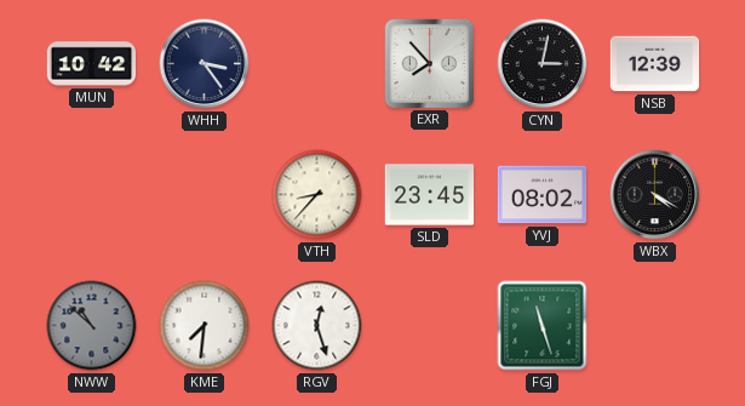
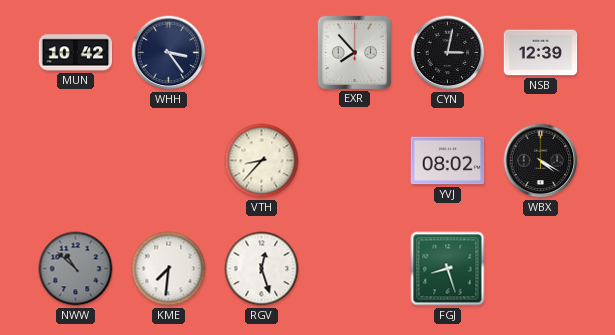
SLD: 23:45 -> none
FGJ: 11:27 -> 8:27
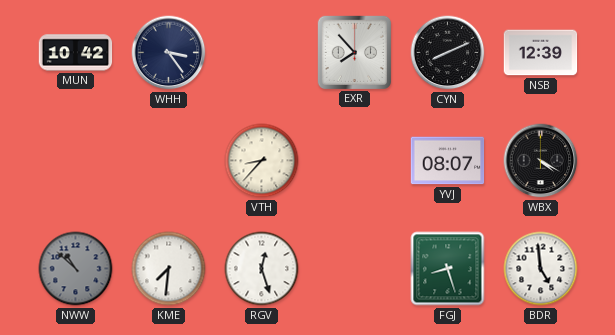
CYN: 3:02 -> 8:11
YVJ: 08:02 -> 08:07
BDR: none -> 4:59
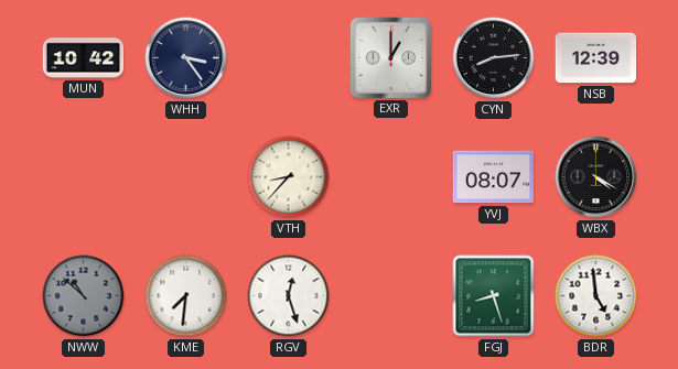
EXR: 7:53 -> 1:00
CYN: 8:11 -> 8:14
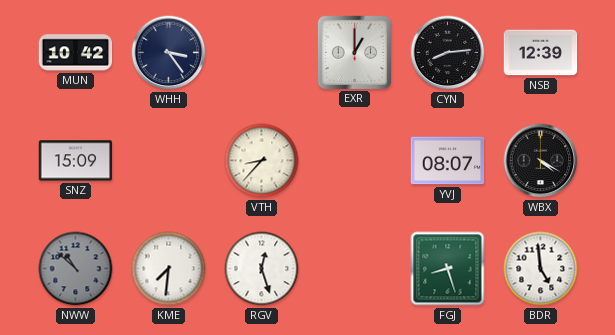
SNZ: none -> 15:09
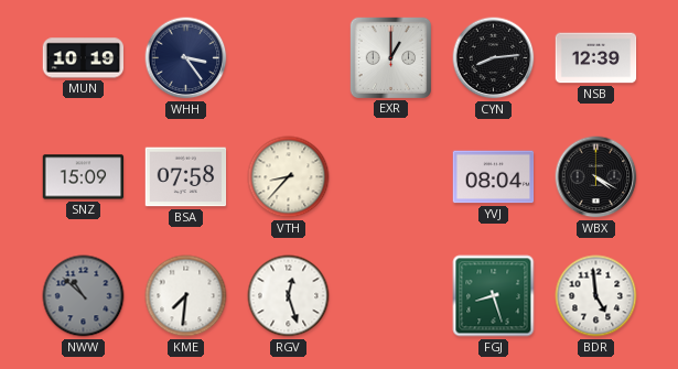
MUN: 10:42 -> 10:19
BSA: none -> 07:58
YVJ: 08:07 -> 08:04
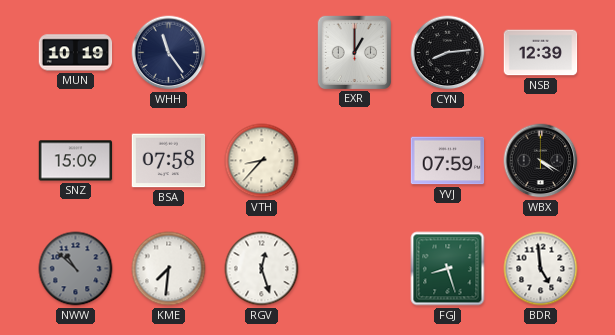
WHH: 3:24 -> 11:24
YVJ: 08:04 -> 07:59
